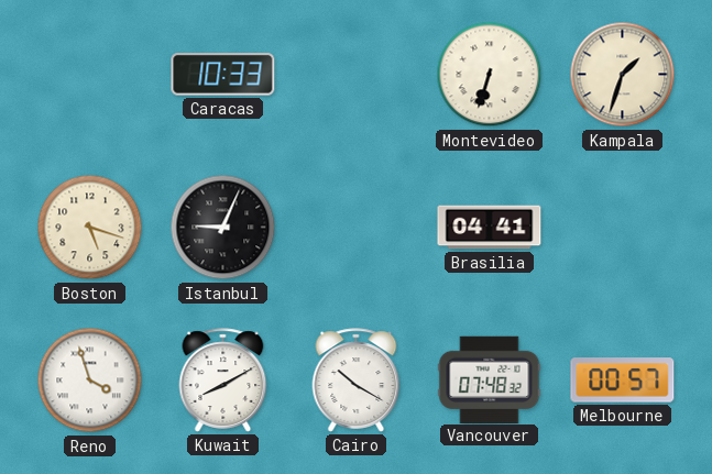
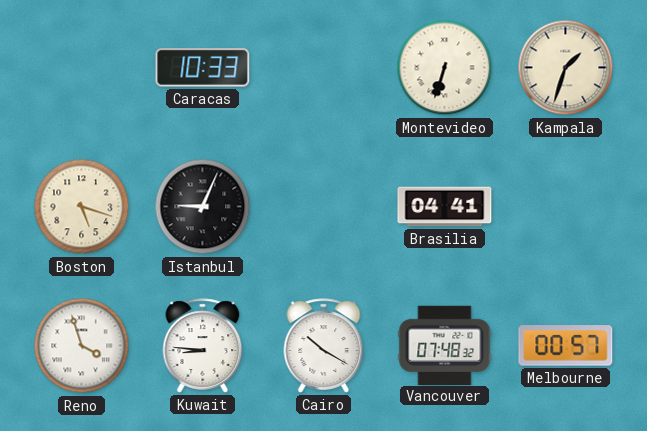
Kuwait: 8:10 -> 8:46
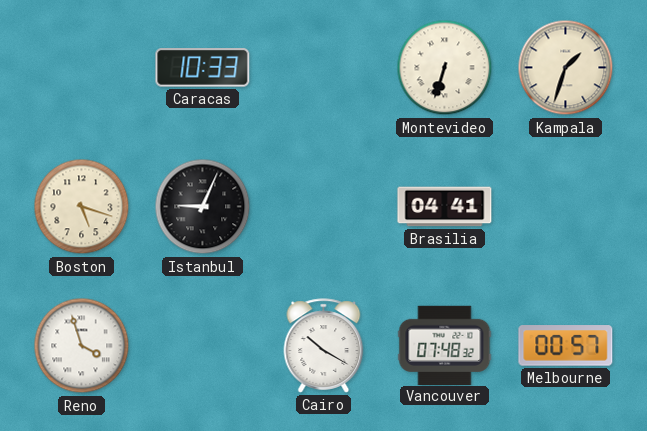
Kuwait: 8:46 -> none
